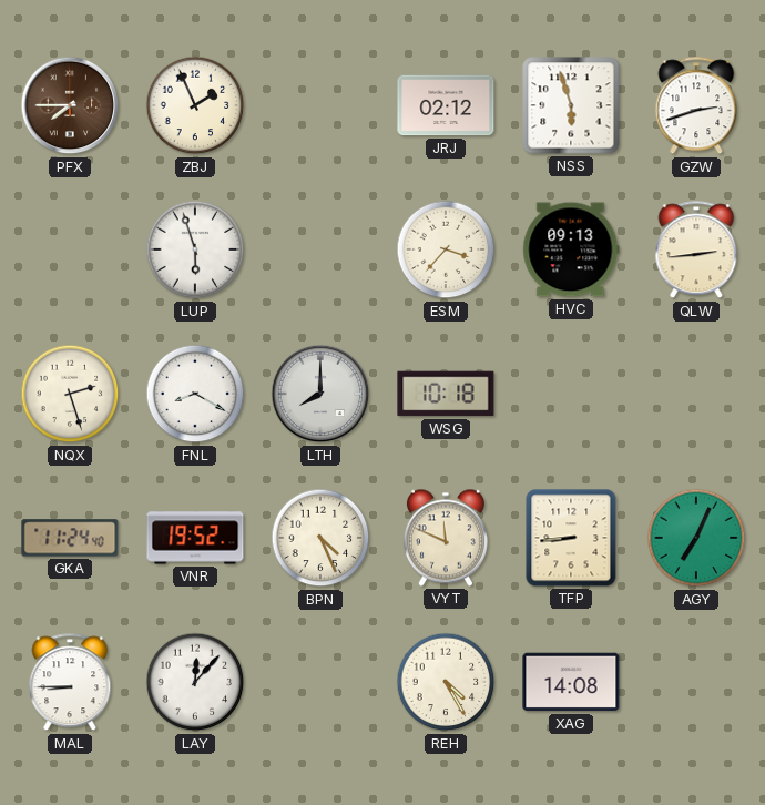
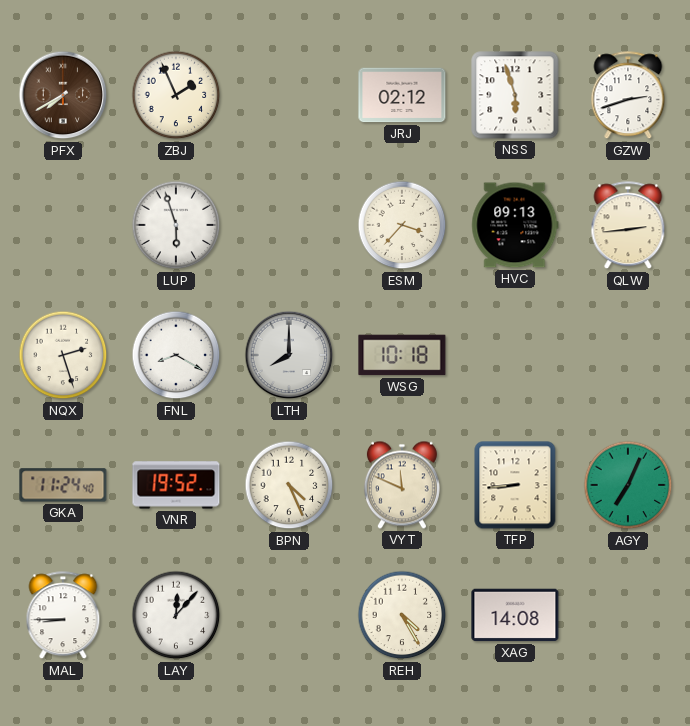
PFX: 7:45 -> 7:40
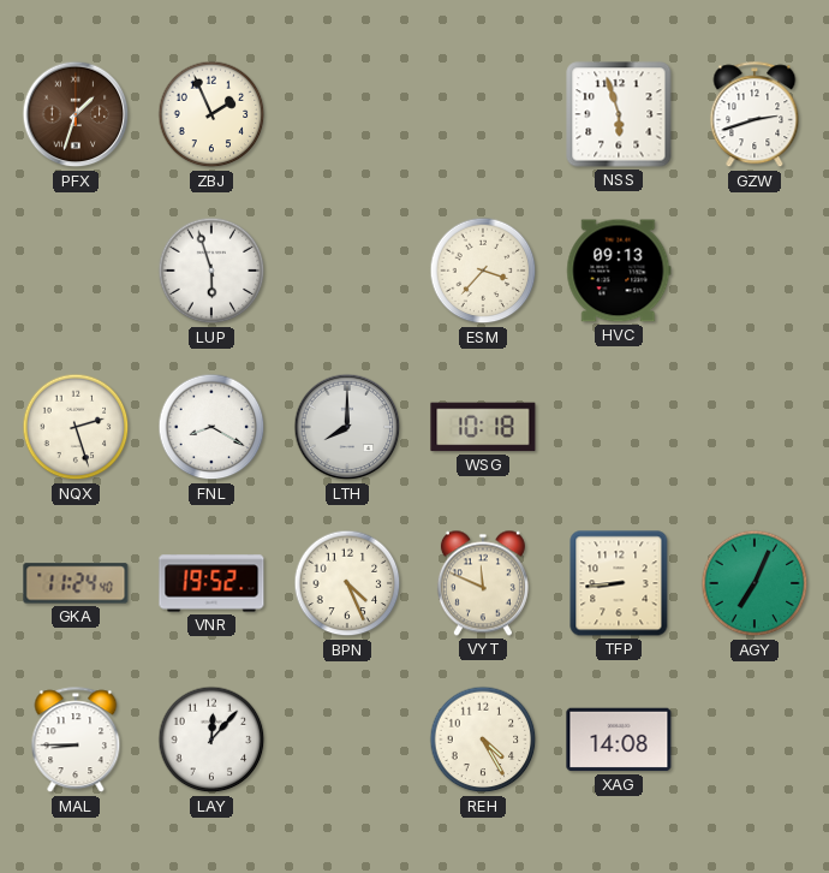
PFX: 7:40 -> 1:33
JRJ: 02:12 -> none
QLW: 2:44 -> none
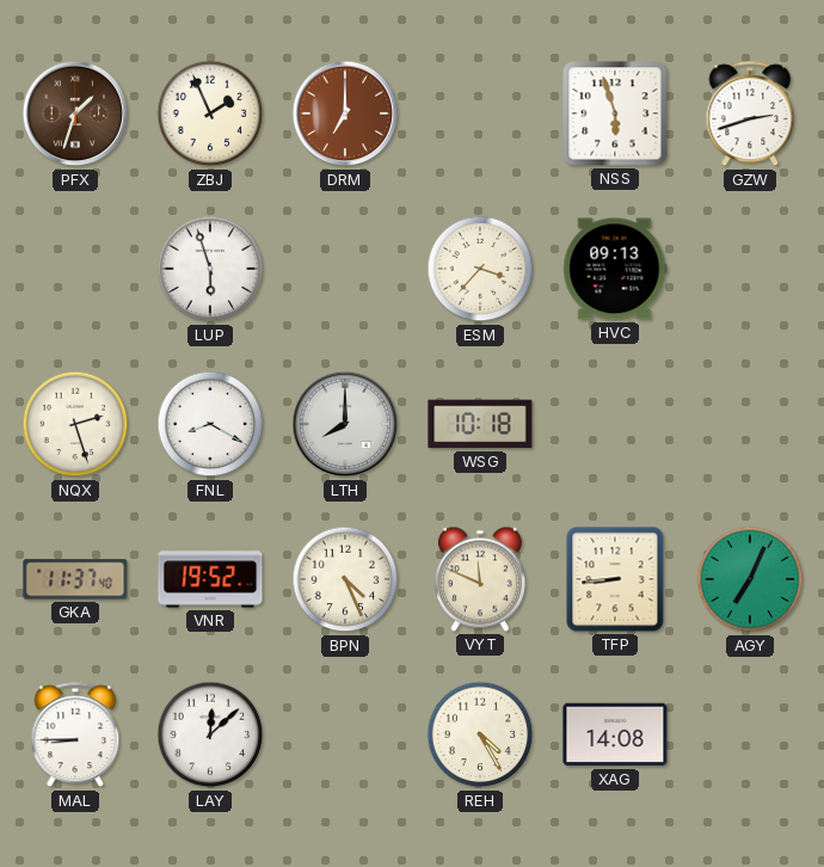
DRM: none -> 7:00
GKA: 11:24 -> 11:37
LAY: 12:07 -> 12:08
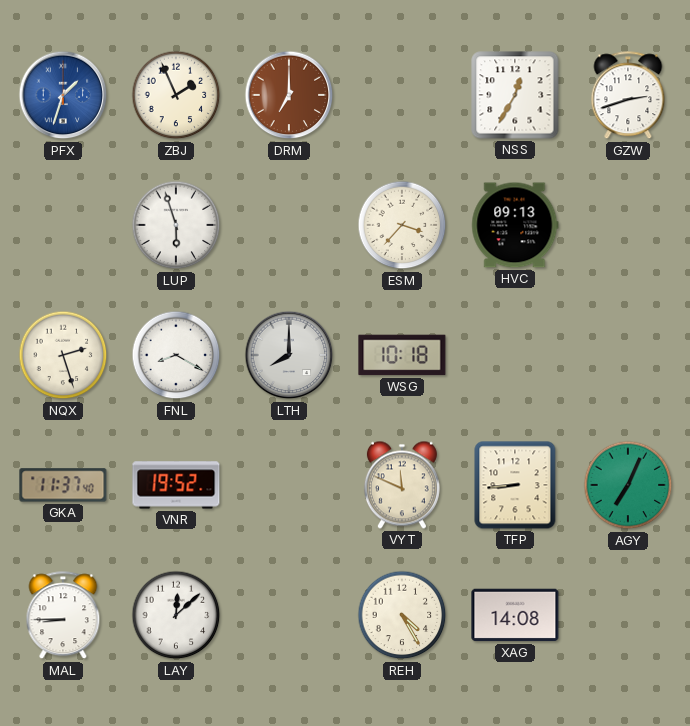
PFX dial: brown -> blue
NSS: 5:57 -> 12:35
BPN: 4:26 -> none
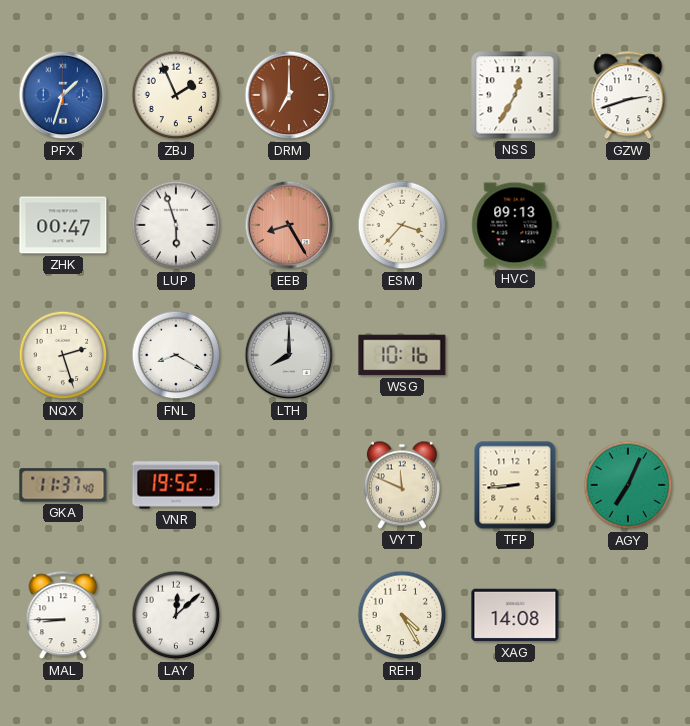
ZHK: none -> 00:47
EEB: none -> 8:25
WSG: 10:18 -> 10:16
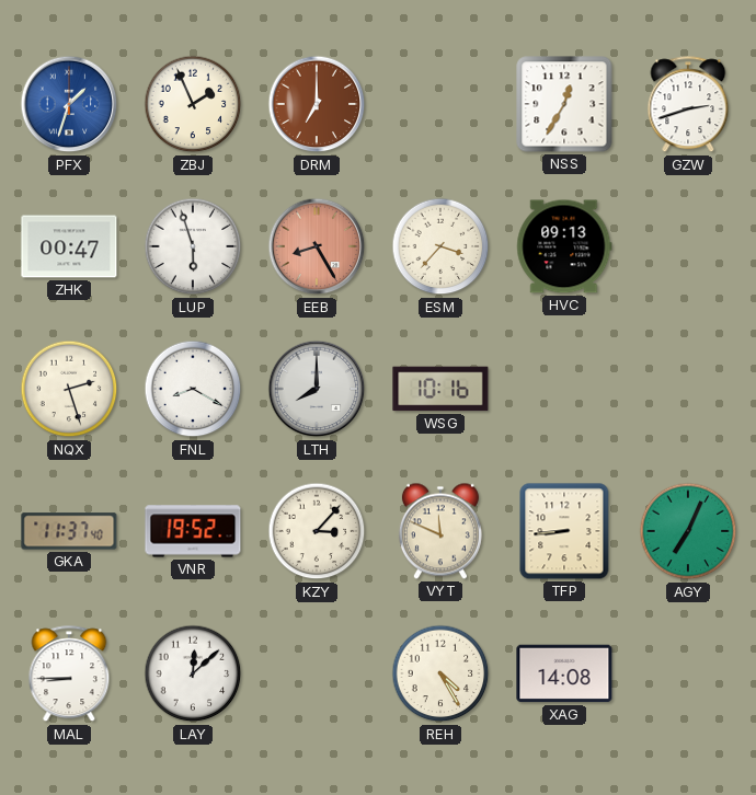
KZY: none -> 3:07
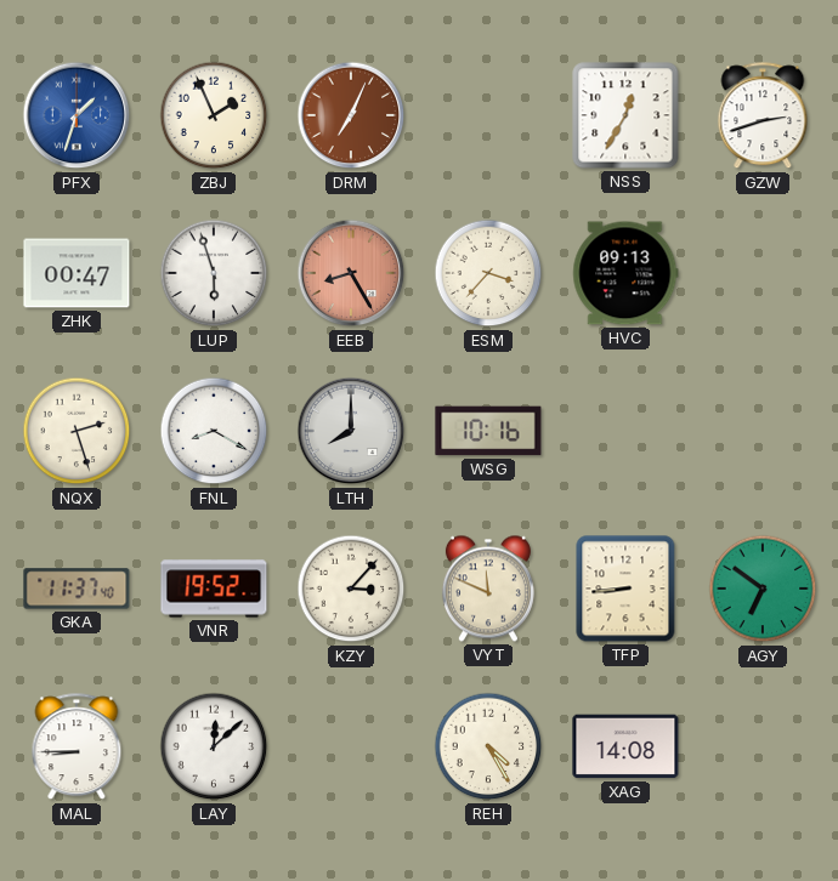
DRM: 7:00 -> 7:04
AGY: 7:04 -> 6:51
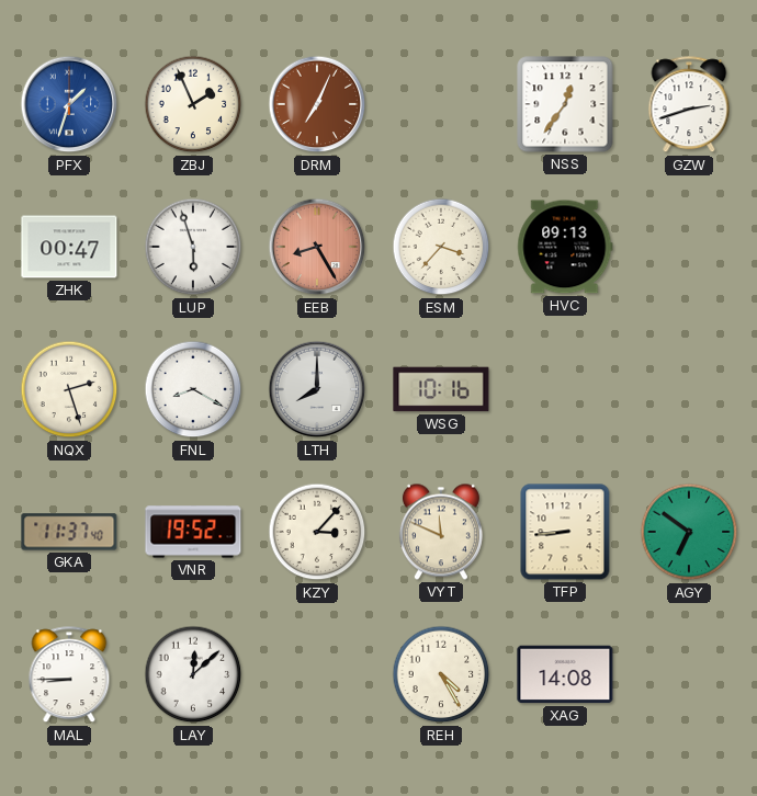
NSS: 12:35 -> 12:36
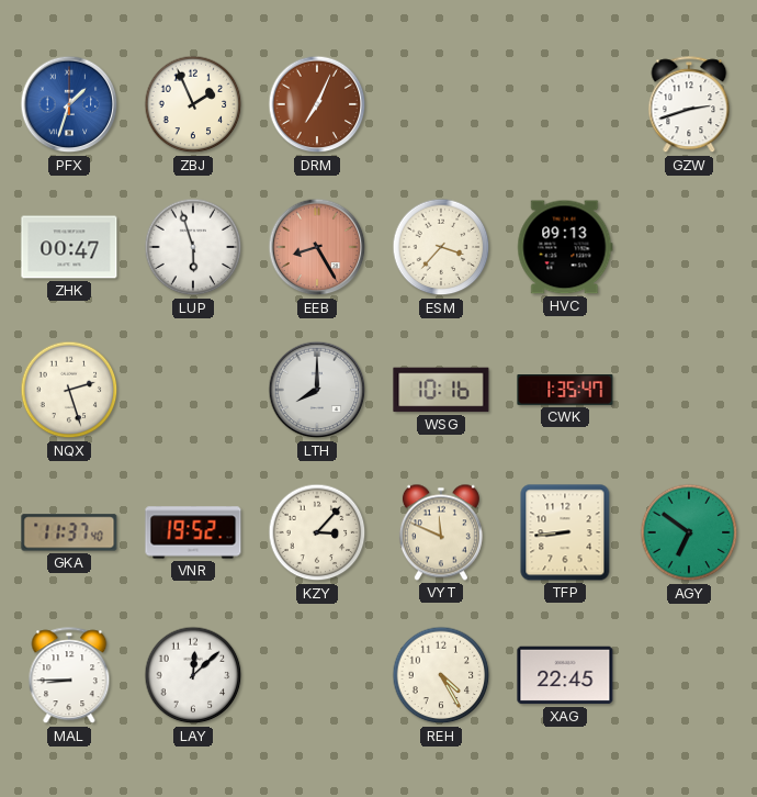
NSS: 12:36 -> none
FNL: 8:20 -> none
CWK: none -> 1:35
XAG: 14:08 -> 22:45
